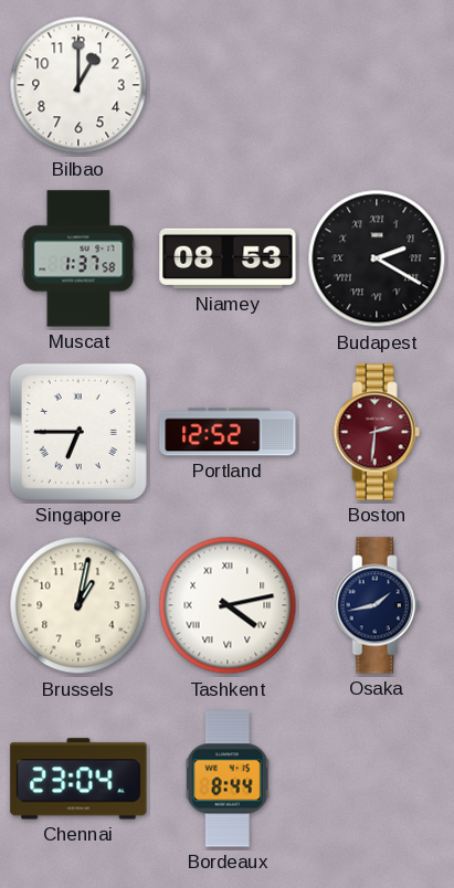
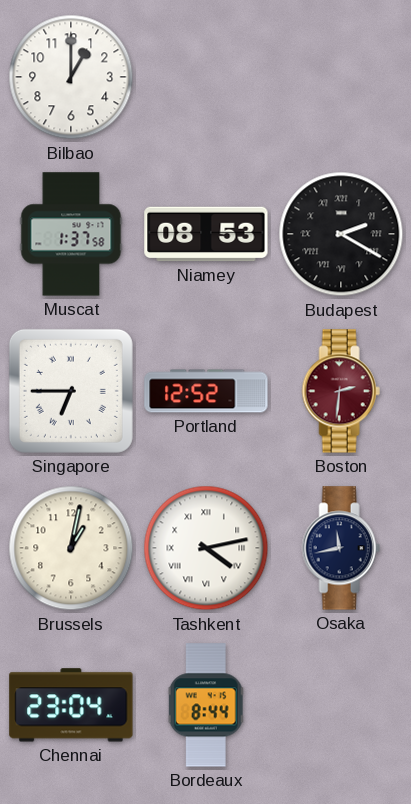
Osaka: 1:43 -> 11:43
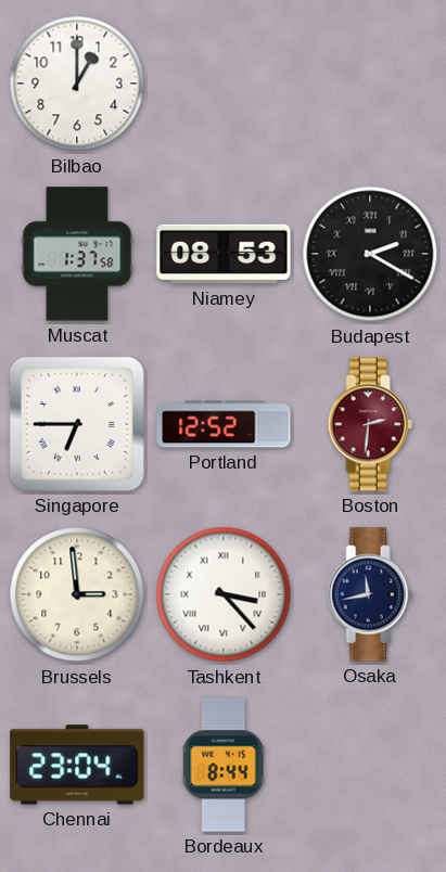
Brussels: 1:02 -> 2:59
Tashkent: 4:13 -> 3:23
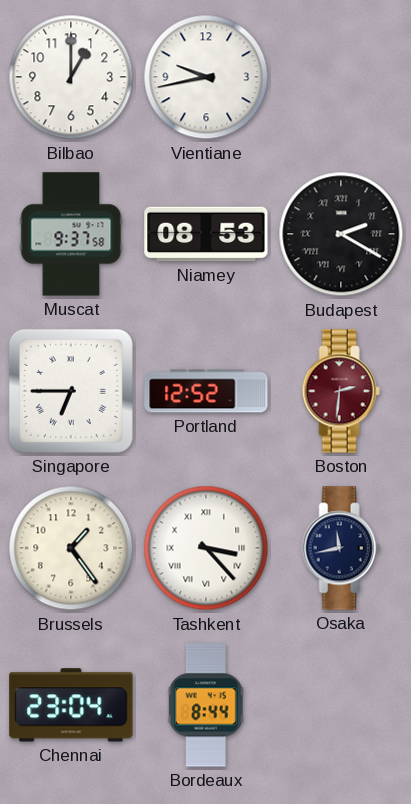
Vientiane: none -> 9:43
Muscat: 1:37 -> 9:37
Brussels: 2:59 -> 1:24
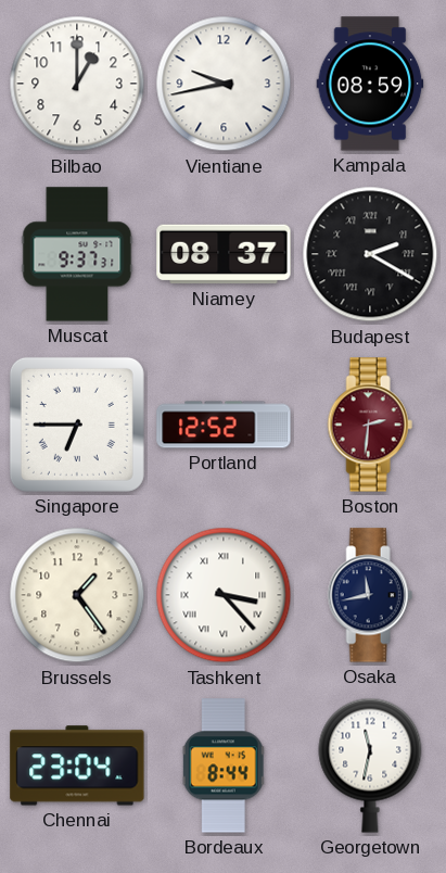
Kampala: none -> 08:59
Muscat: 9:37:58 -> 9:37:31
Niamey: 08:53 -> 08:37
Georgetown: none -> 11:32
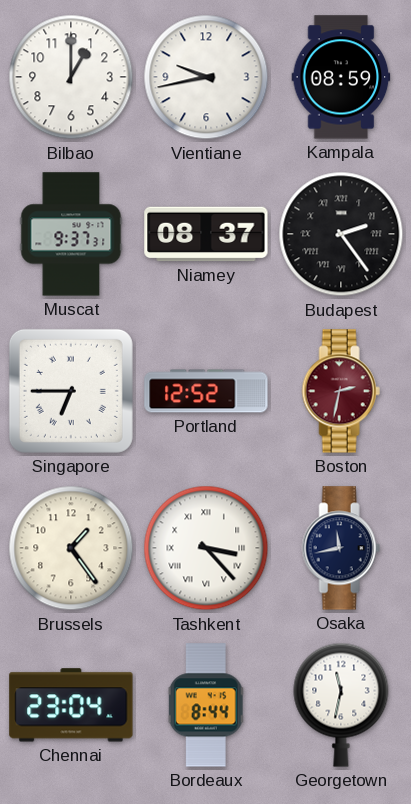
Budapest: 2:20 -> 2:24
Boston: 2:31 -> 2:32
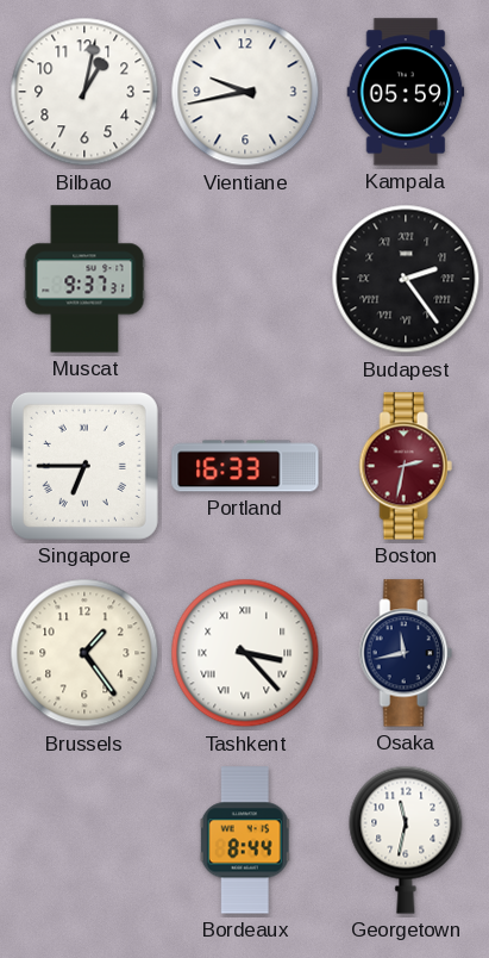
Bilbao: 1:00 -> 1:02
Kampala: 08:59 -> 05:59
Niamey: 08:37 -> none
Portland: 12:52 -> 16:33
Chennai: 23:04 -> none
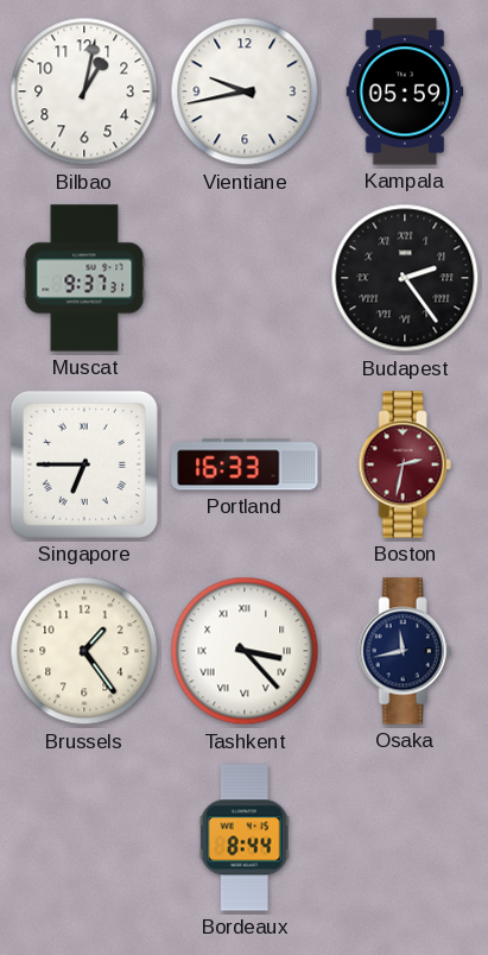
Georgetown: 11:32 -> none
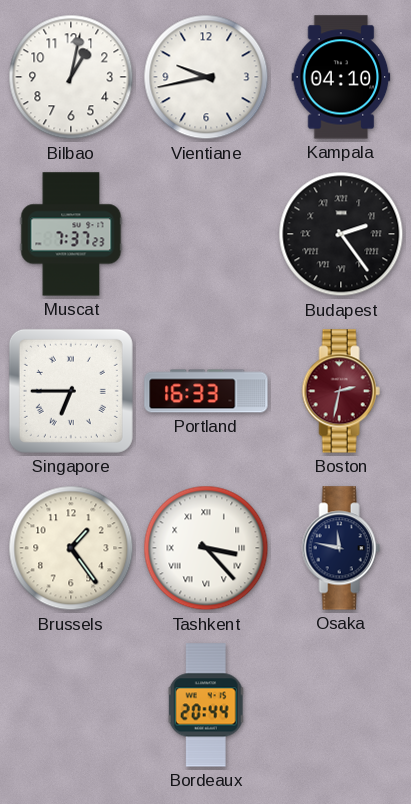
Kampala: 05:59 -> 04:10
Muscat: 9:37 -> 7:37
Osaka: 11:43 -> 11:47
Bordeaux: 8:44 -> 20:44
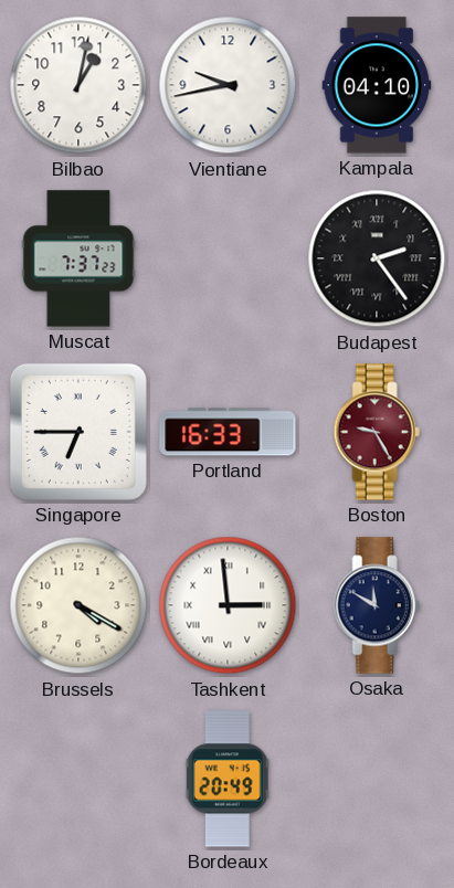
Boston: 2:32 -> 9:25
Brussels: 1:24 -> 4:20
Tashkent: 3:23 -> 2:59
Osaka: 11:47 -> 11:50
Bordeaux: 20:44 -> 20:49
